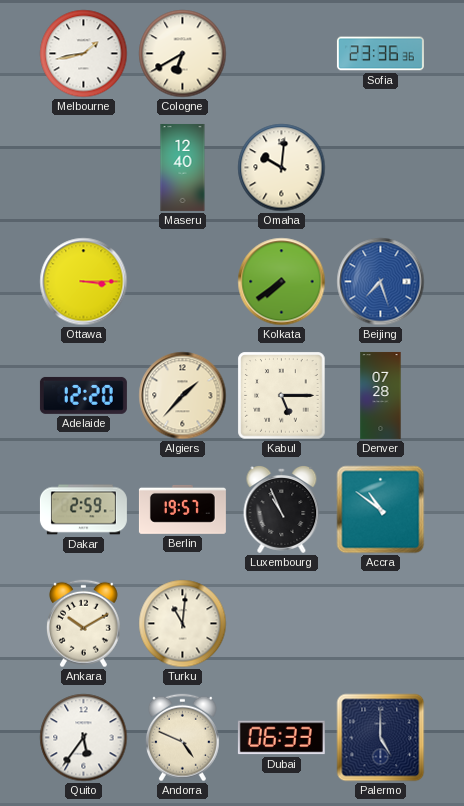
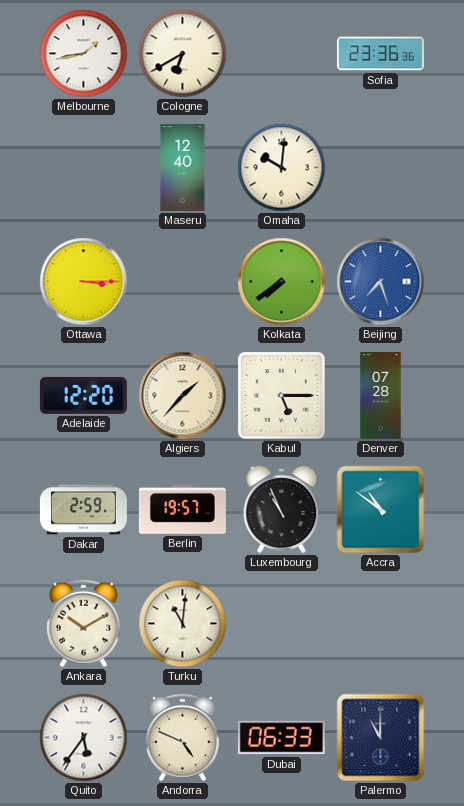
Palermo: 5:00 -> 11:00
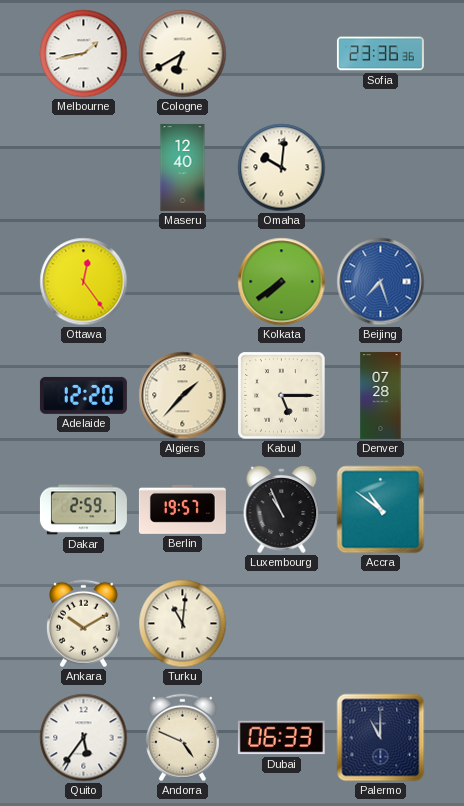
Ottawa: 3:15 -> 12:24
